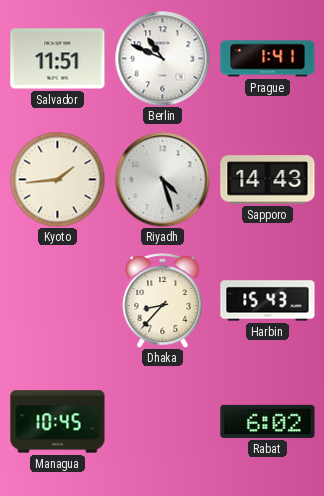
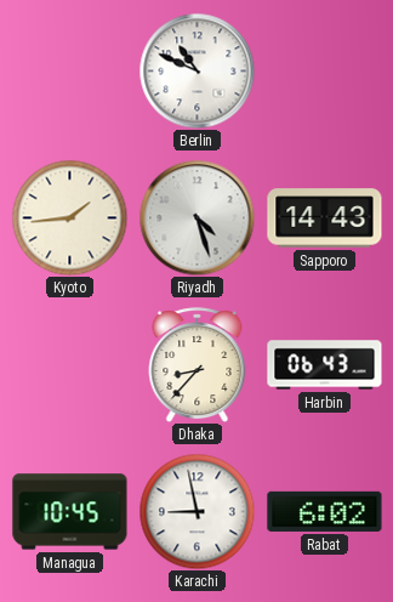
Salvador: 11:51 -> none
Prague: 1:41 -> none
Harbin: 15:43 -> 06:43
Karachi: none -> 8:58
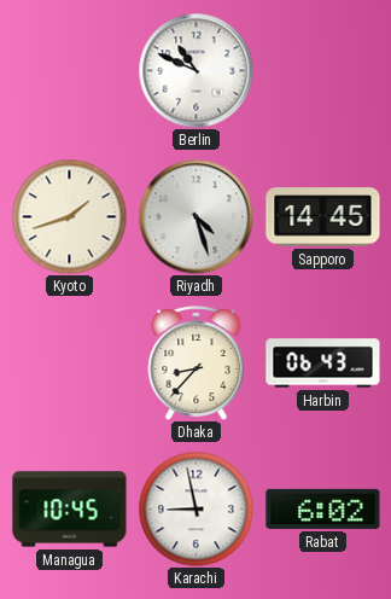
Kyoto: 1:44 -> 1:42
Sapporo: 14:43 -> 14:45
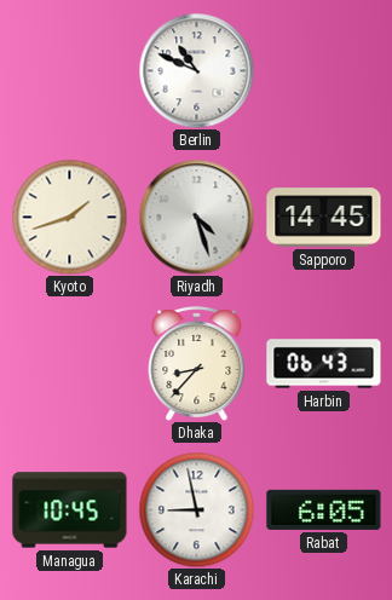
Rabat: 6:02 -> 6:05
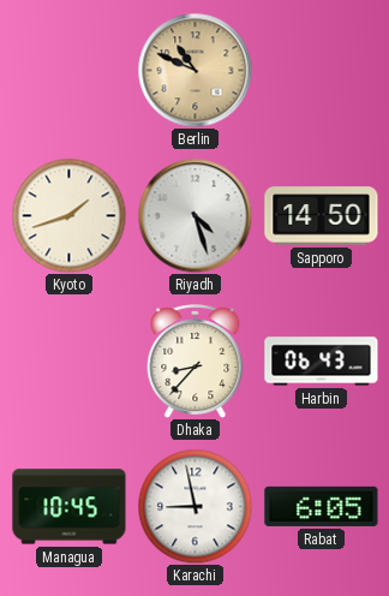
Berlin dial: white -> champagne
Sapporo: 14:45 -> 14:50
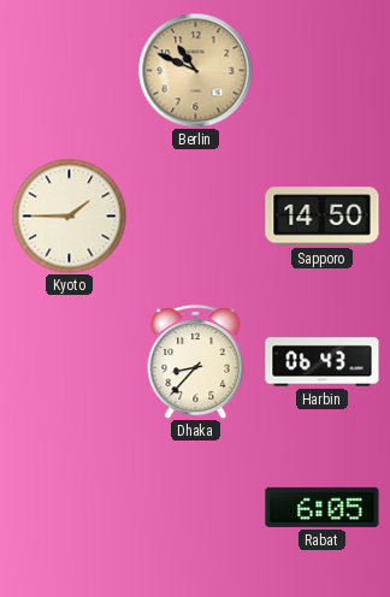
Kyoto: 1:42 -> 1:45
Riyadh: 4:27 -> none
Managua: 10:45 -> none
Karachi: 8:58 -> none
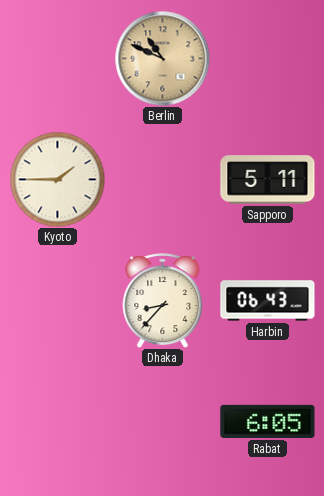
Sapporo: 14:50 -> 5:11
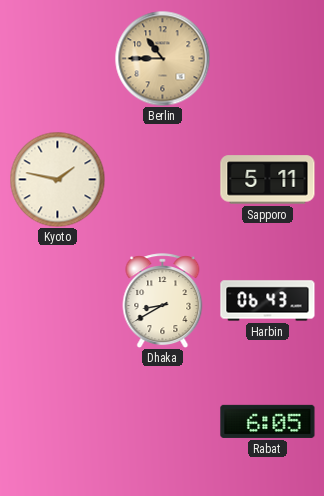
Berlin: 10:49 -> 10:45
Kyoto: 1:45 -> 1:47
Dhaka: 8:37 -> 8:40
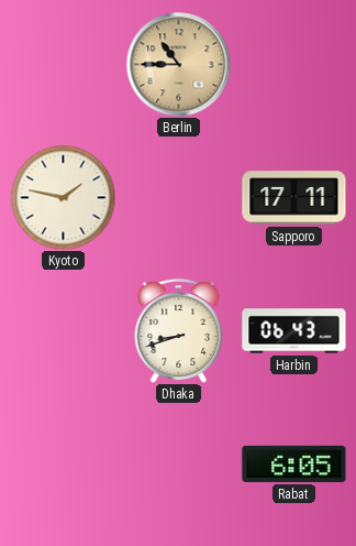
Sapporo: 5:11 -> 17:11
Dhaka: 8:40 -> 8:42
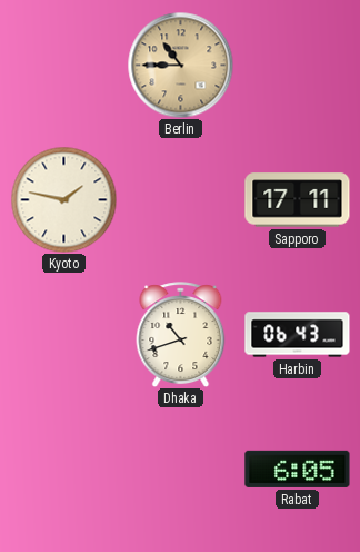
Dhaka: 8:42 -> 10:42
